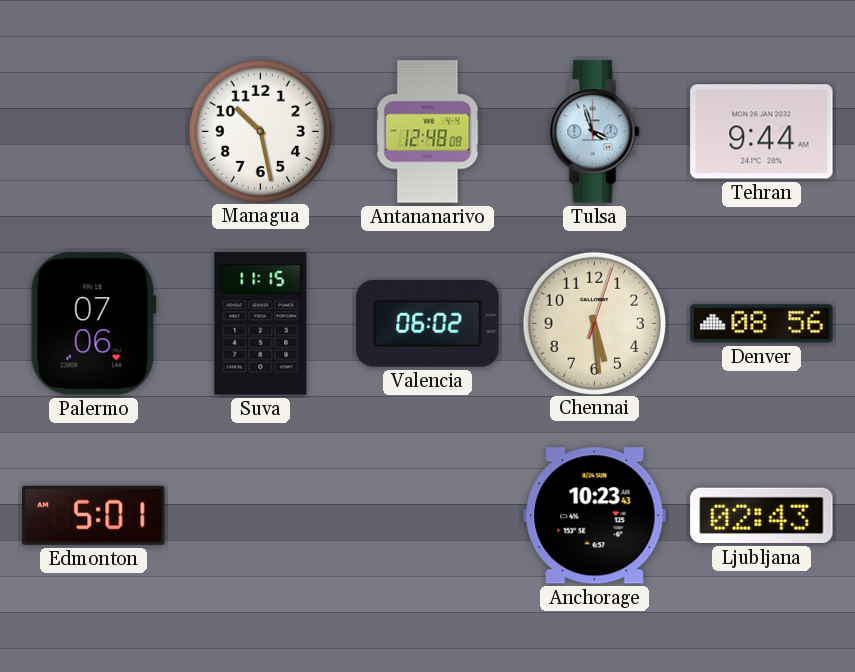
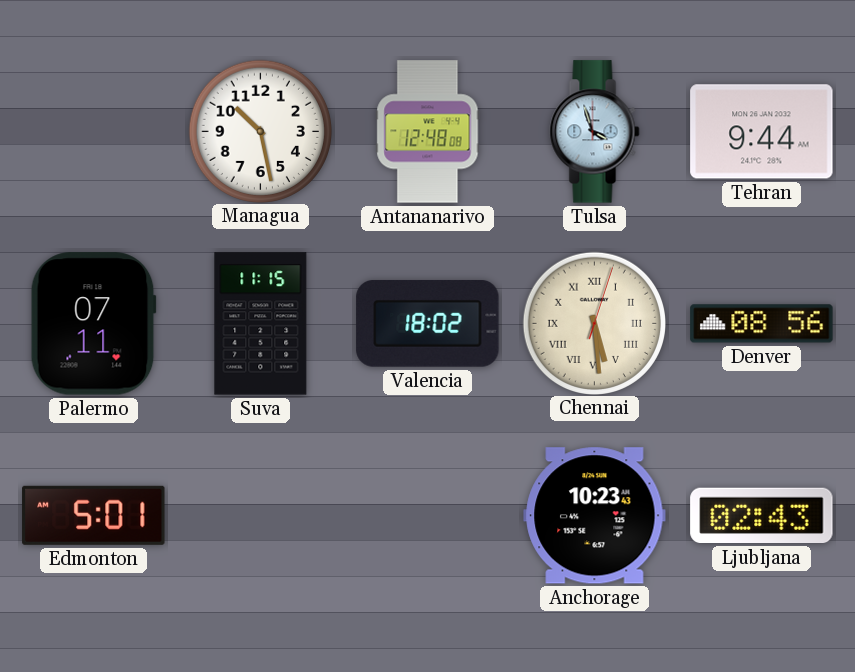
Palermo: 07:06 -> 07:11
Valencia: 06:02 -> 18:02
Chennai numerals: Arabic -> Roman
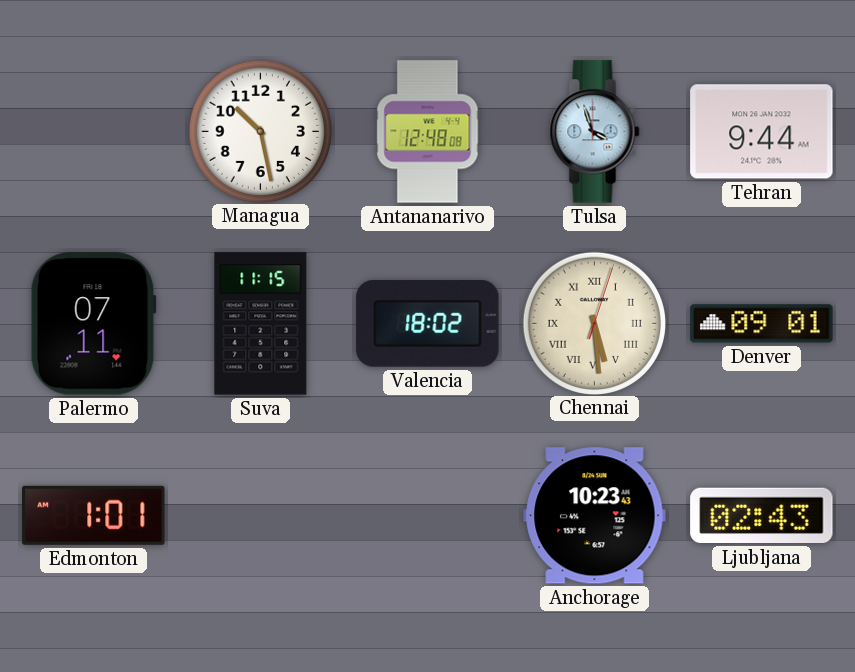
Denver: 08:56 -> 09:01
Edmonton: 5:01 -> 1:01
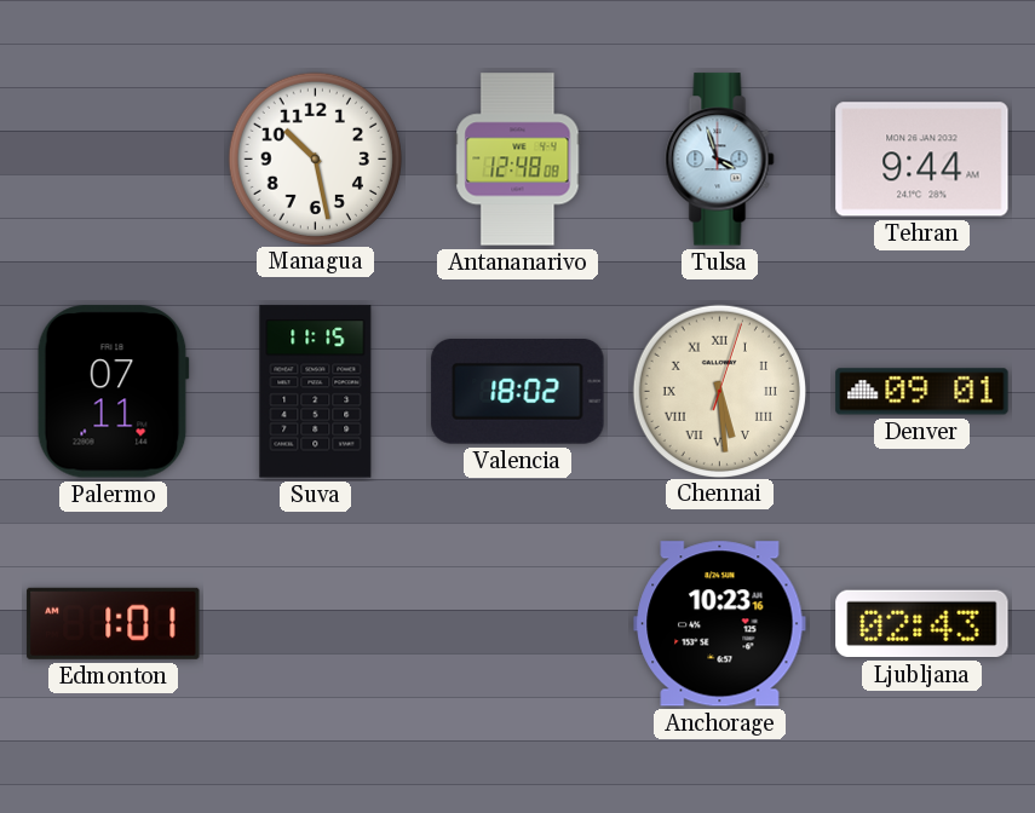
Anchorage: 10:23:43 -> 10:23:16
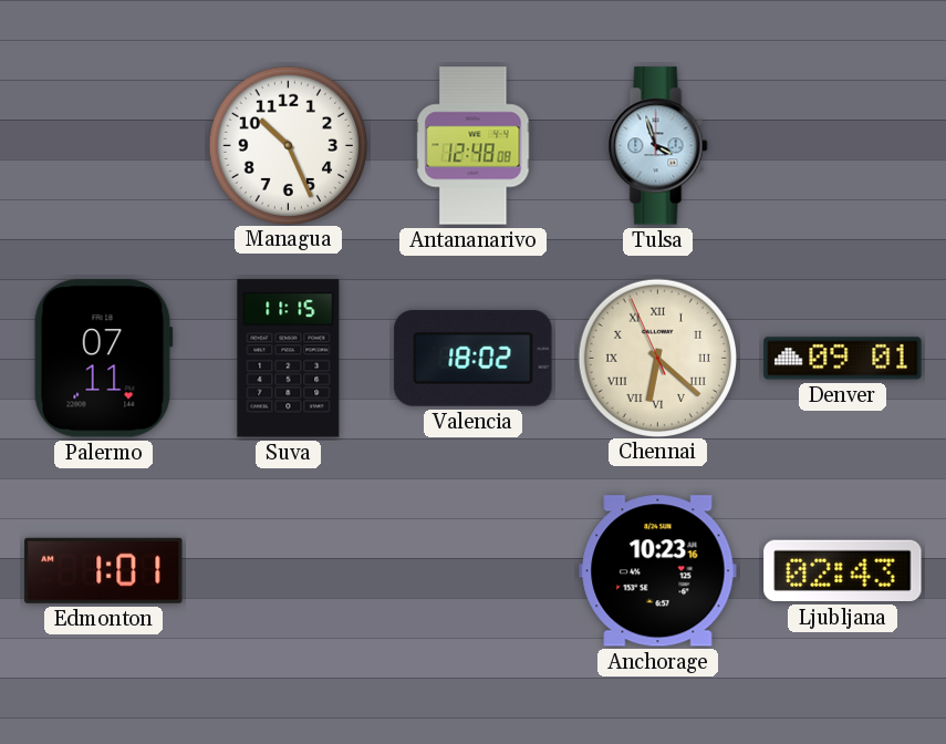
Managua: 10:28 -> 10:26
Tehran: 9:44 -> none
Chennai: 5:29 -> 6:21
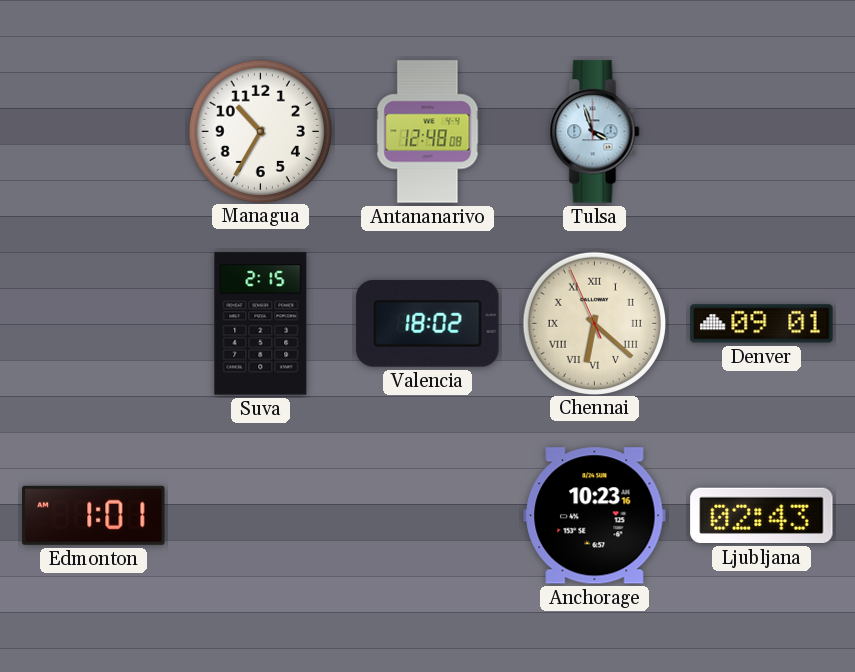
Managua: 10:26 -> 10:35
Palermo: 07:11 -> none
Suva: 11:15 -> 2:15
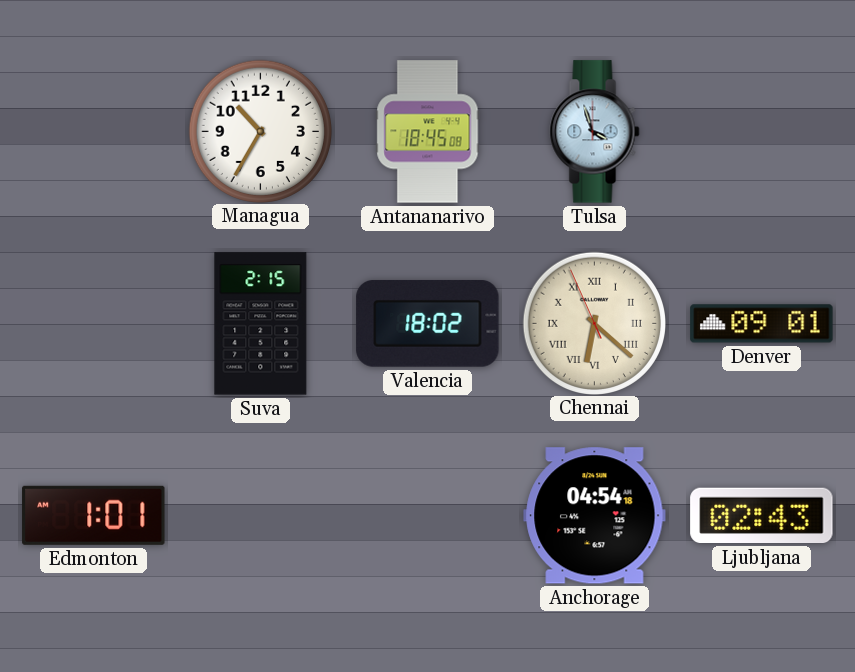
Antananarivo: 12:48 -> 18:45
Anchorage: 10:23 -> 04:54
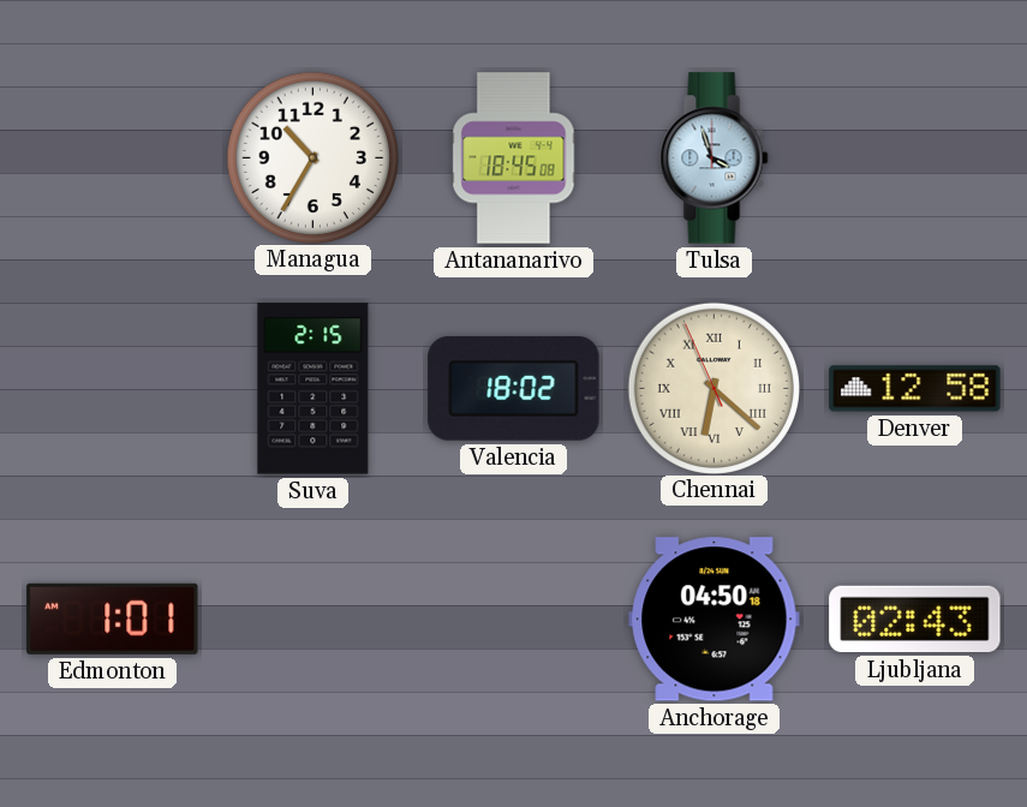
Denver: 09:01 -> 12:58
Anchorage: 04:54 -> 04:50
